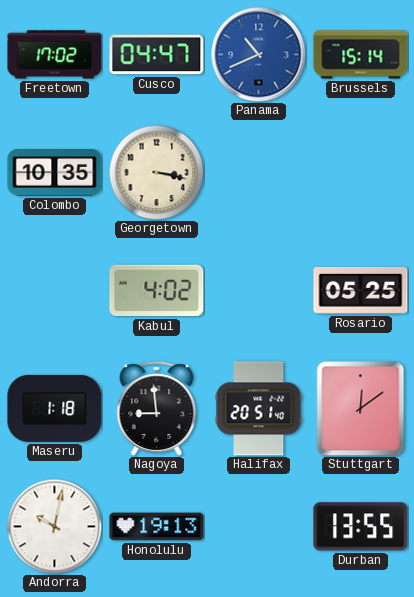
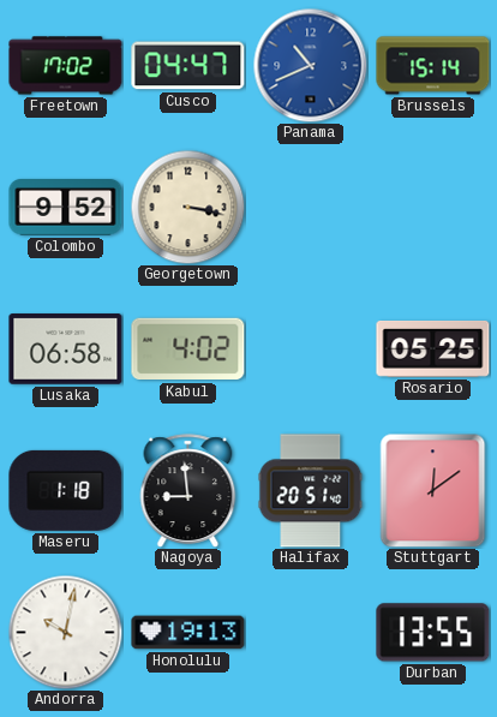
Colombo: 10:35 -> 9:52
Lusaka: none -> 06:58
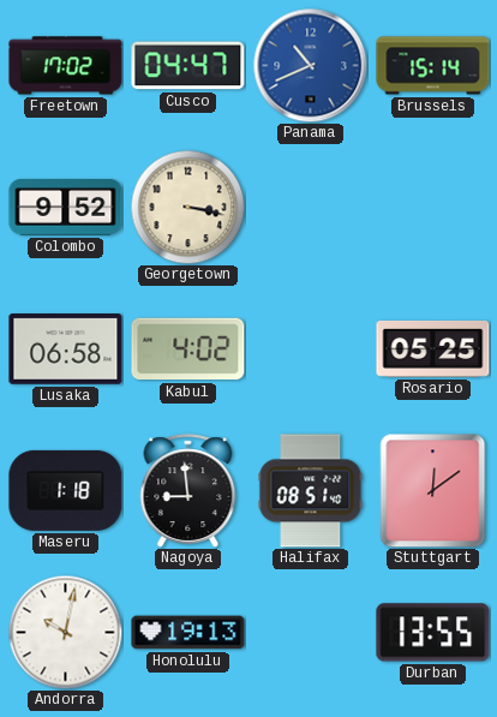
Halifax: 20:51 -> 08:51
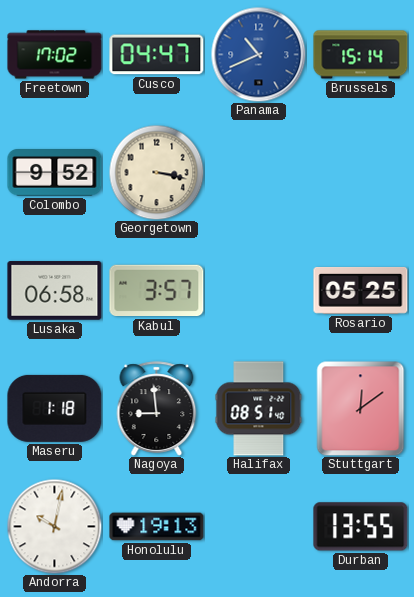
Kabul: 4:02 -> 3:57
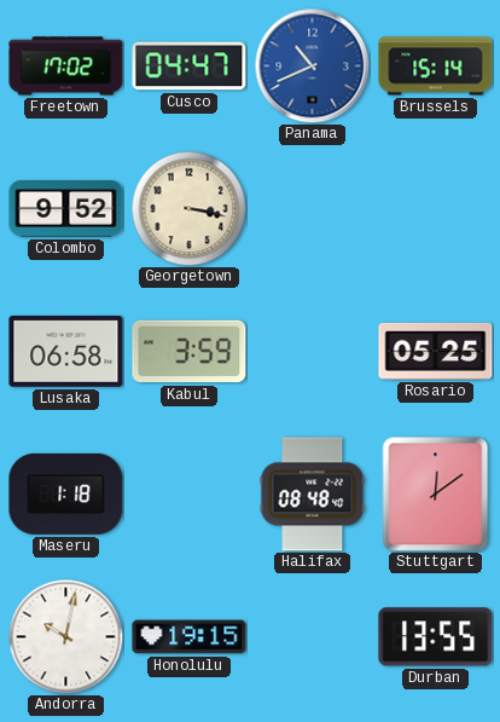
Kabul: 3:57 -> 3:59
Nagoya: 8:59 -> none
Halifax: 08:51 -> 08:48
Honolulu: 19:13 -> 19:15
